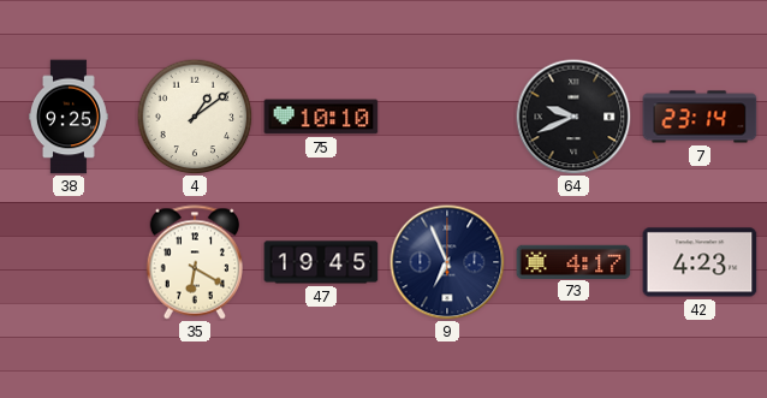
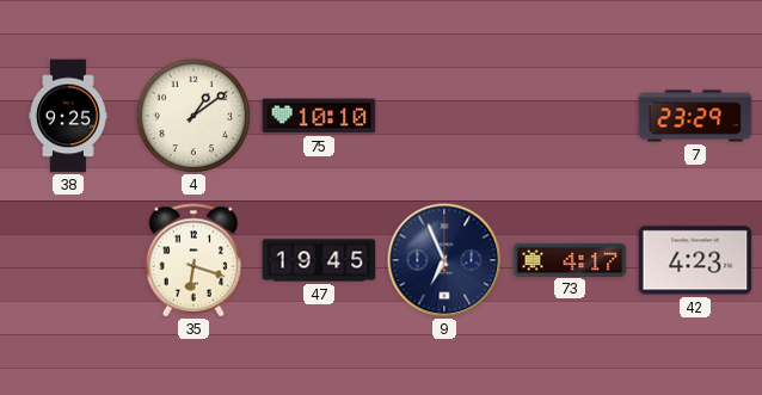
64: 9:41 -> none
7: 23:14 -> 23:29
35: 6:20 -> 6:18
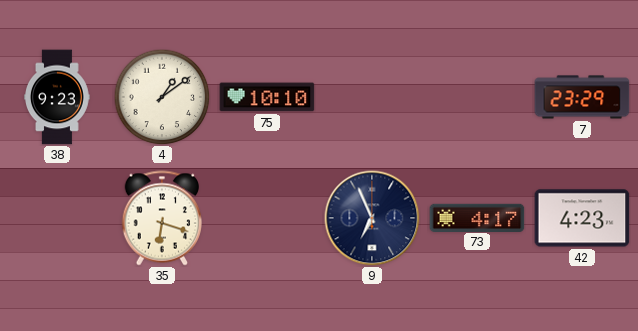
38: 9:25 -> 9:23
47: 19:45 -> none
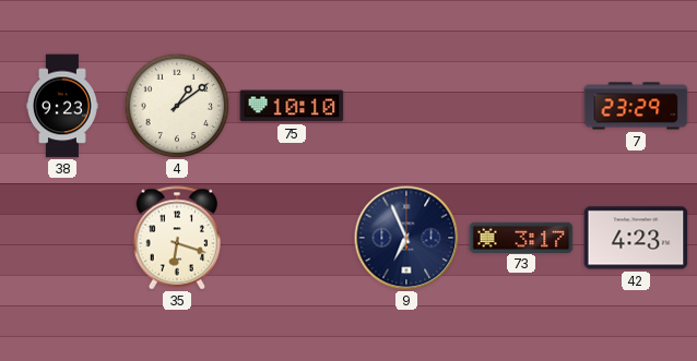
73: 4:17 -> 3:17
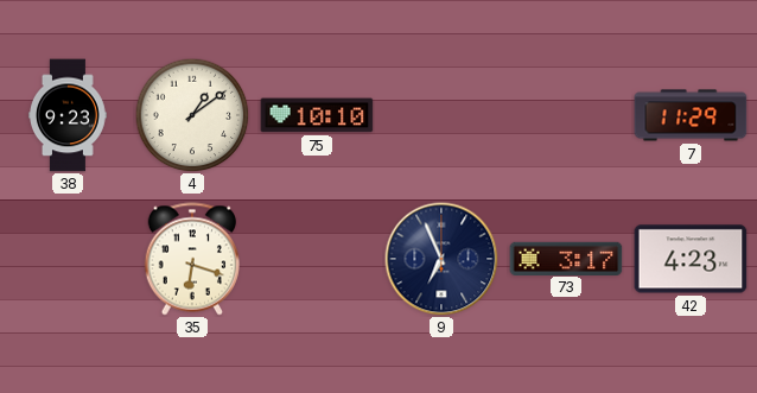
7: 23:29 -> 11:29
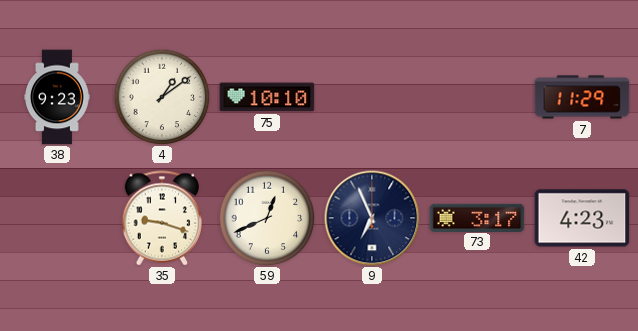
35: 6:18 -> 9:18
59: none -> 12:41
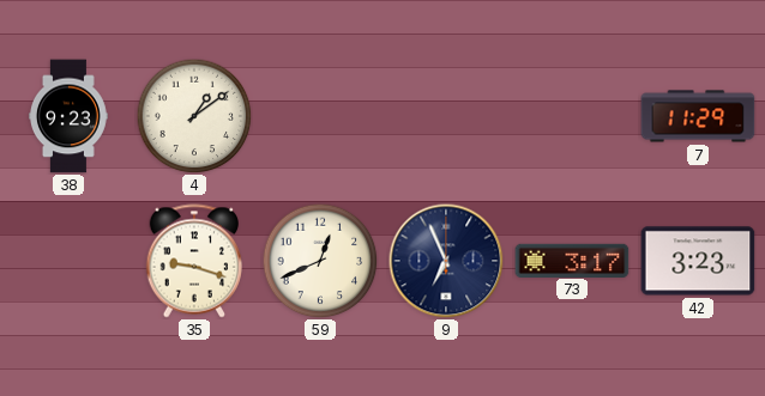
75: 10:10 -> none
42: 4:23 -> 3:23
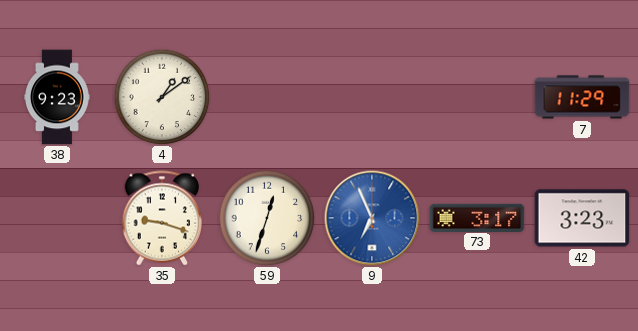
59: 12:41 -> 12:33
9 dial: navy -> blue
